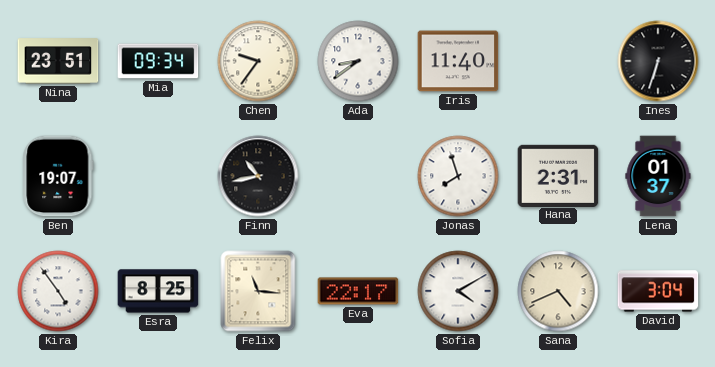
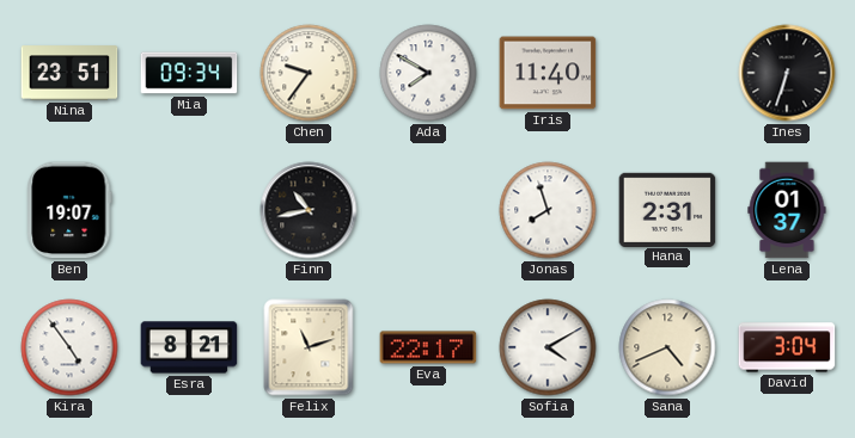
Ada: 8:39 -> 7:50
Esra: 8:25 -> 8:21
Felix: 11:16 -> 11:12
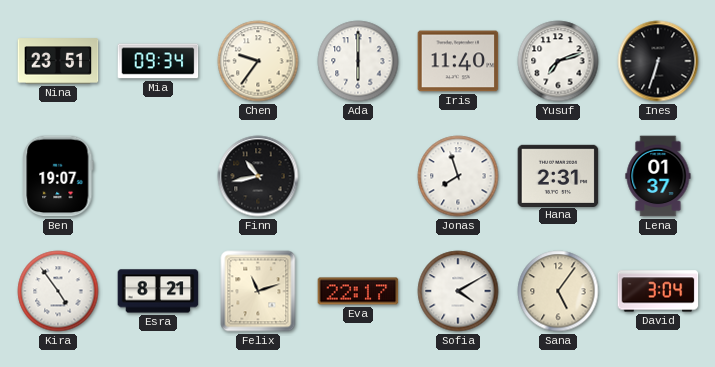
Ada: 7:50 -> 6:00
Yusuf: none -> 7:12
Sana: 4:41 -> 5:06
